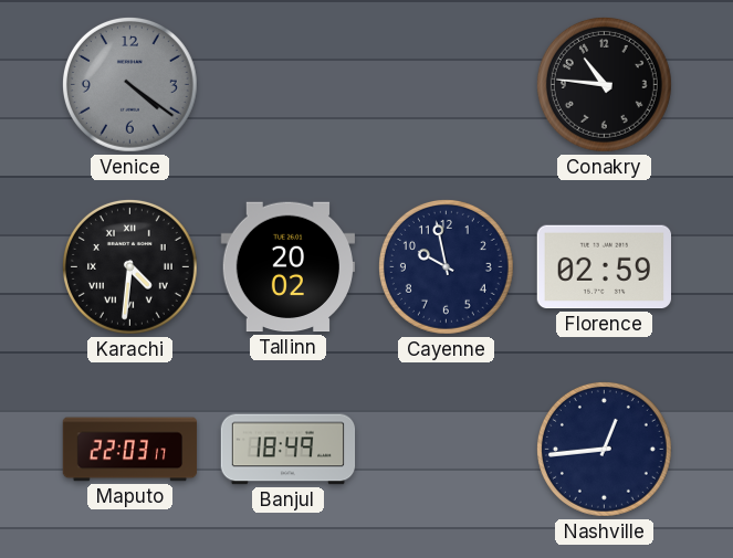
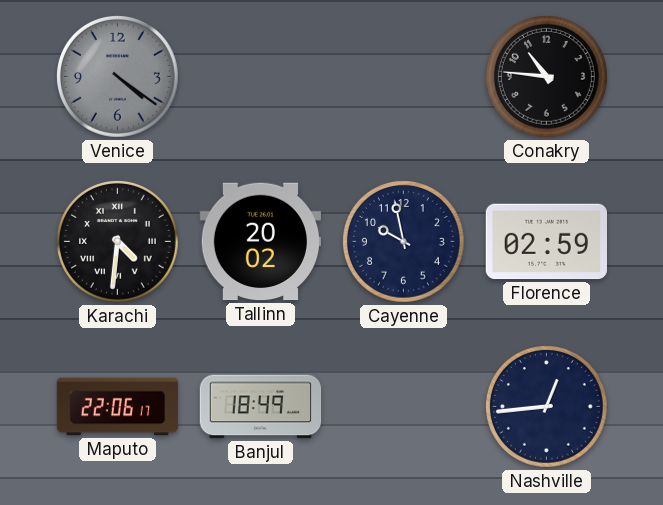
Maputo: 22:03 -> 22:06
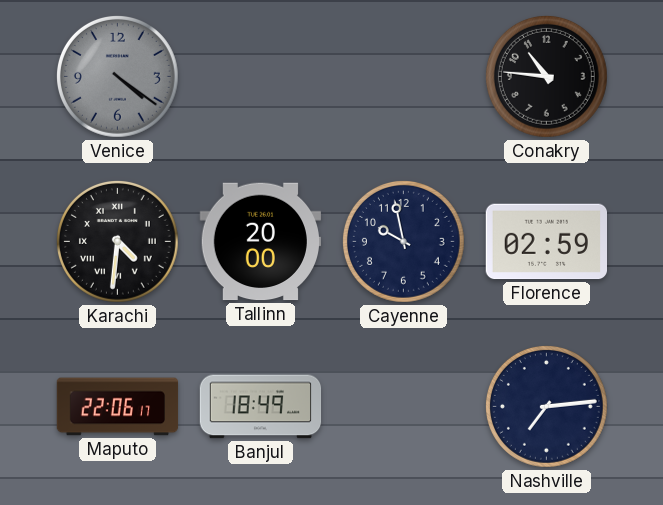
Tallinn: 20:02 -> 20:00
Nashville: 12:44 -> 7:14
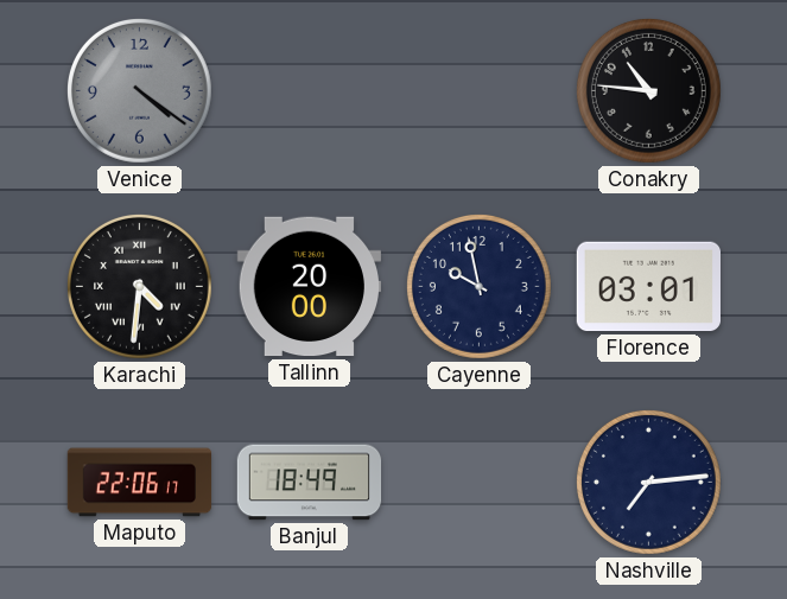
Florence: 02:59 -> 03:01
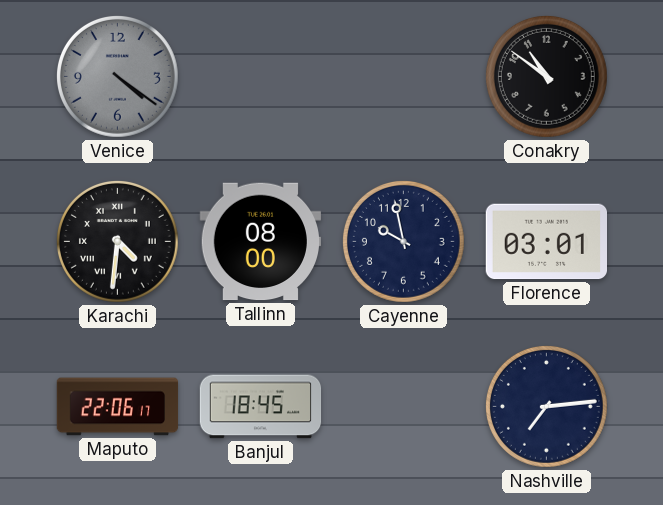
Conakry: 10:46 -> 10:51
Tallinn: 20:00 -> 08:00
Banjul: 18:49 -> 18:45
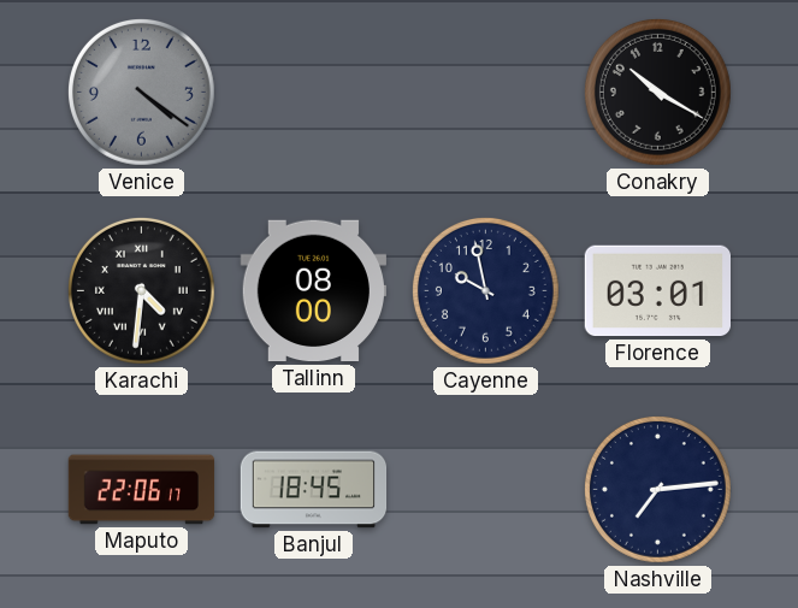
Conakry: 10:51 -> 10:20
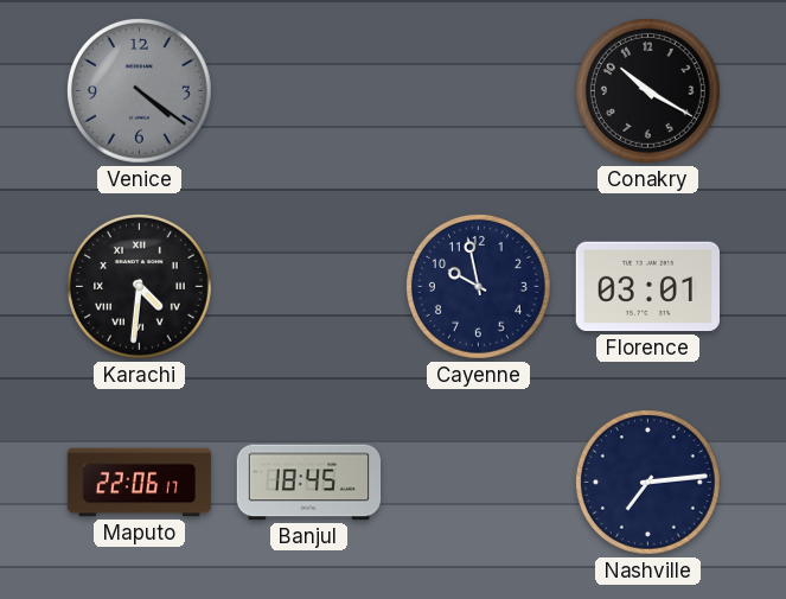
Tallinn: 08:00 -> none
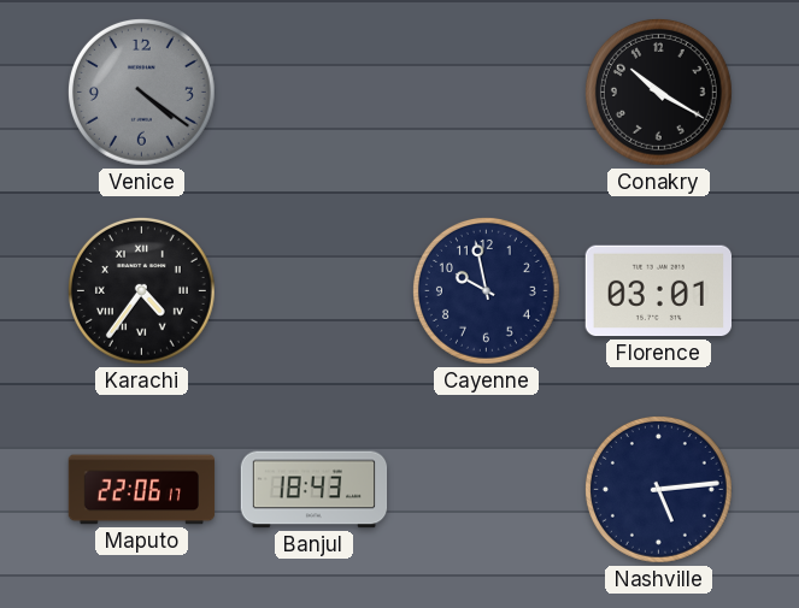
Karachi: 4:31 -> 4:36
Banjul: 18:45 -> 18:43
Nashville: 7:14 -> 5:14
